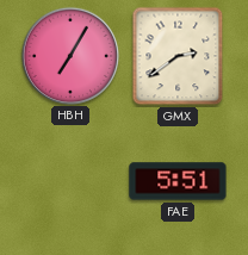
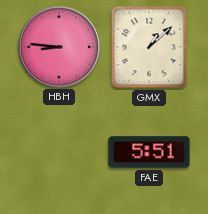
HBH: 7:05 -> 8:46
GMX: 2:39 -> 1:08
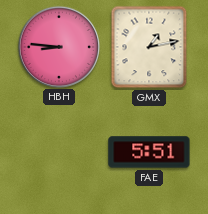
GMX: 1:08 -> 1:13
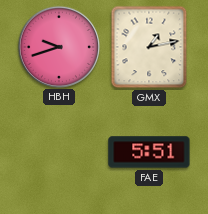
HBH: 8:46 -> 9:42
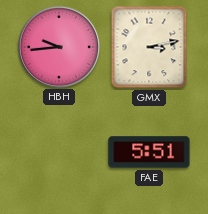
HBH: 9:42 -> 9:44
GMX: 1:13 -> 3:13
